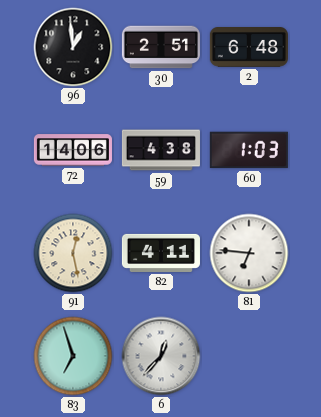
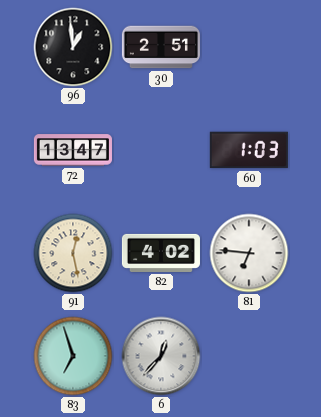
2: 6:48 -> none
72: 14:06 -> 13:47
59: 4:38 -> none
82: 4:11 -> 4:02
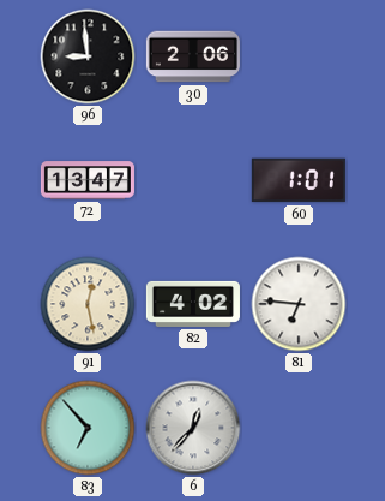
96: 12:59 -> 8:59
30: 2:51 -> 2:06
60: 1:03 -> 1:01
83: 6:57 -> 6:53
